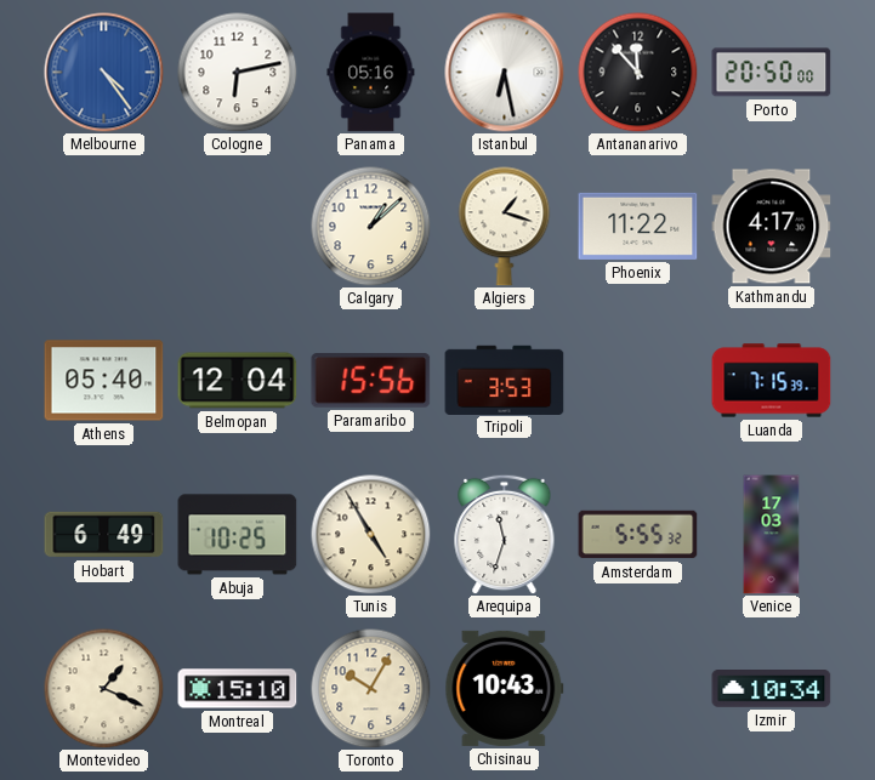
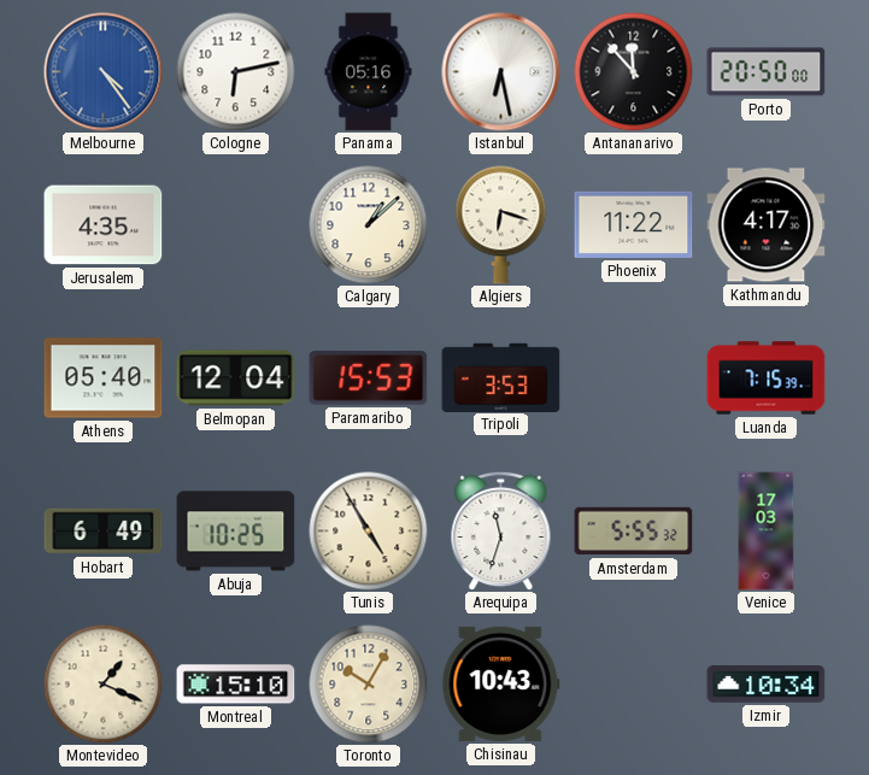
Jerusalem: none -> 4:35
Algiers: 1:18 -> 6:18
Paramaribo: 15:56 -> 15:53
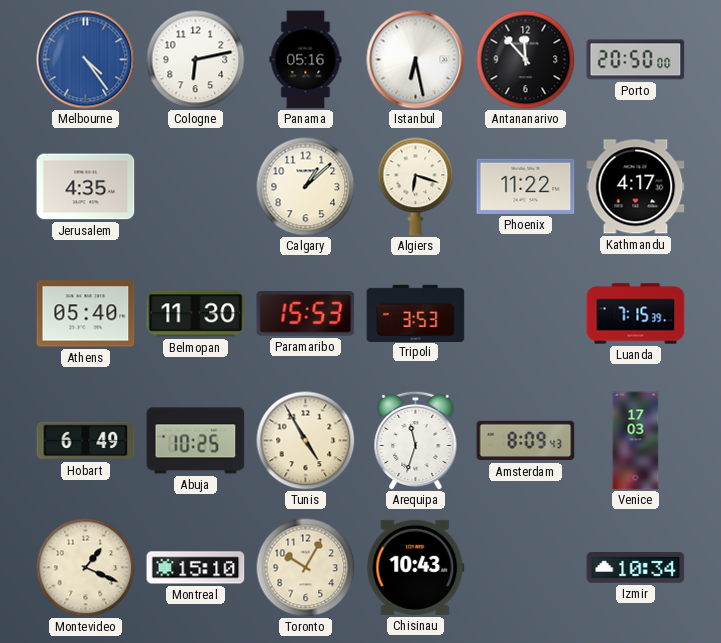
Belmopan: 12:04 -> 11:30
Amsterdam: 5:55 -> 8:09
